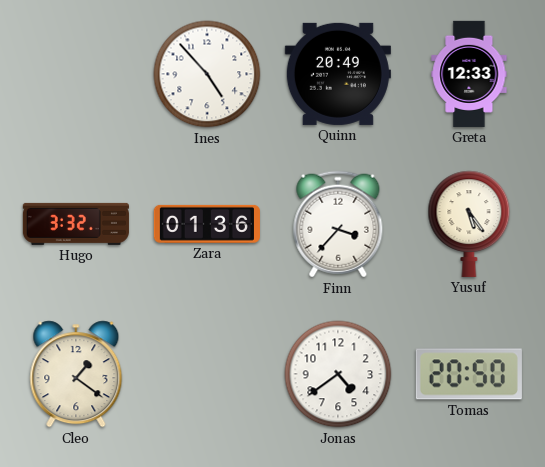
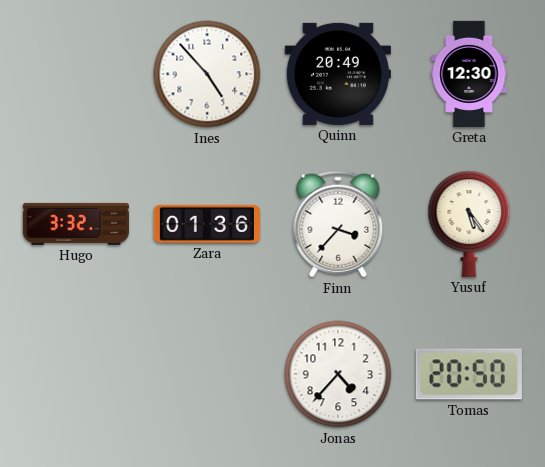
Greta: 12:33 -> 12:30
Cleo: 1:21 -> none
Jonas: 4:39 -> 4:37
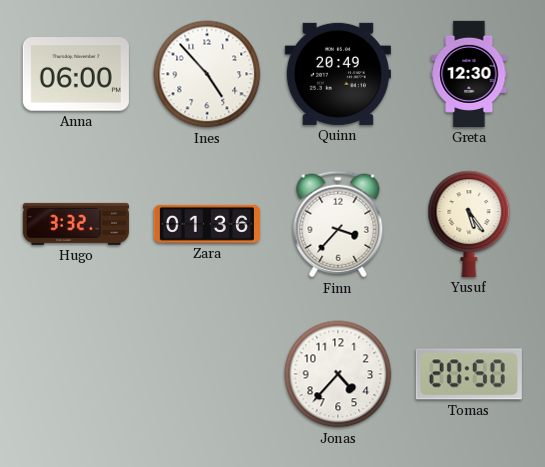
Anna: none -> 06:00
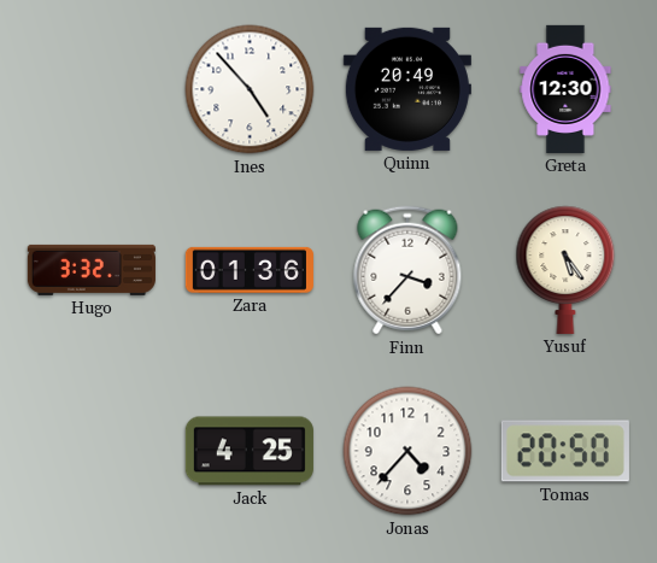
Anna: 06:00 -> none
Jack: none -> 4:25
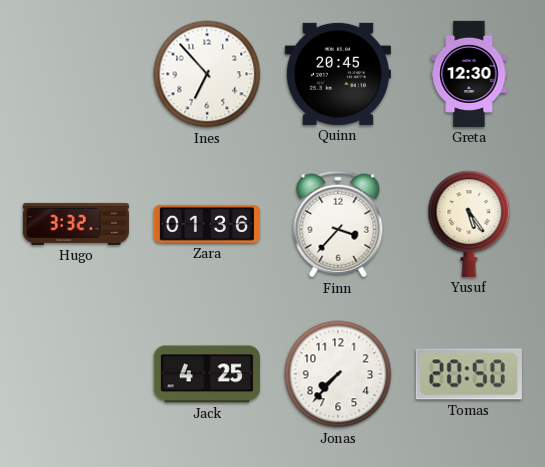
Ines: 4:53 -> 6:53
Quinn: 20:49 -> 20:45
Jonas: 4:37 -> 7:37
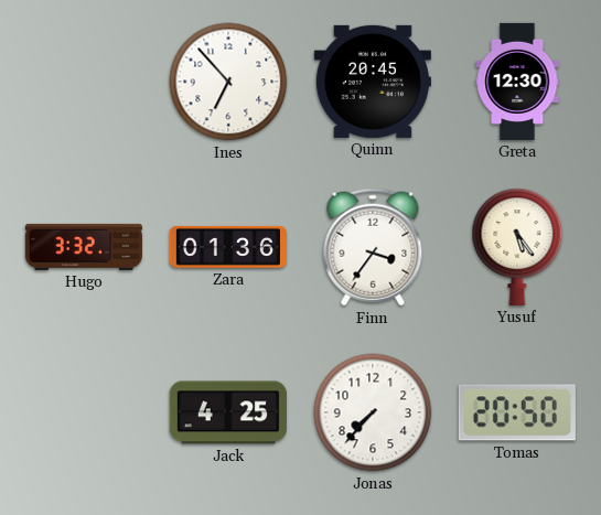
Finn: 3:37 -> 3:36
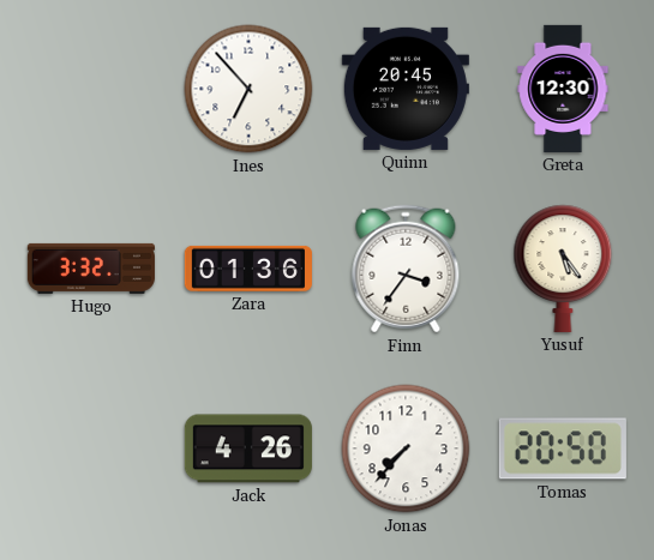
Jack: 4:25 -> 4:26
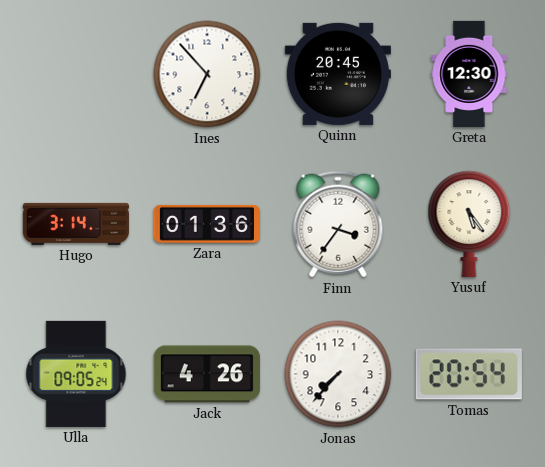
Hugo: 3:32 -> 3:14
Ulla: none -> 09:05
Tomas: 20:50 -> 20:54
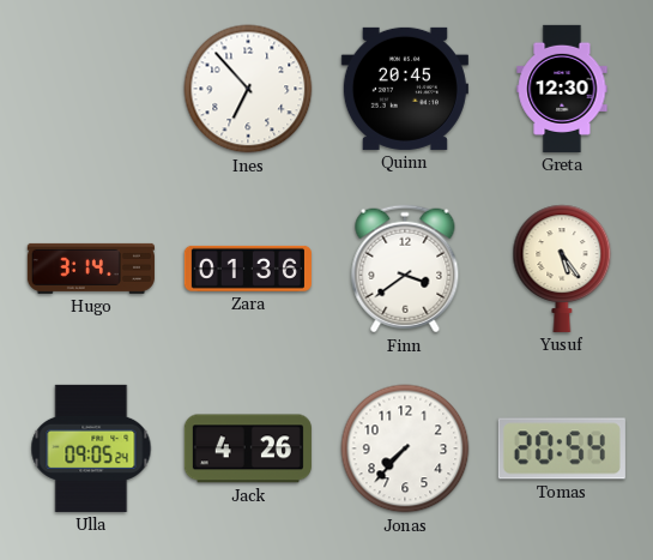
Finn: 3:36 -> 3:39
